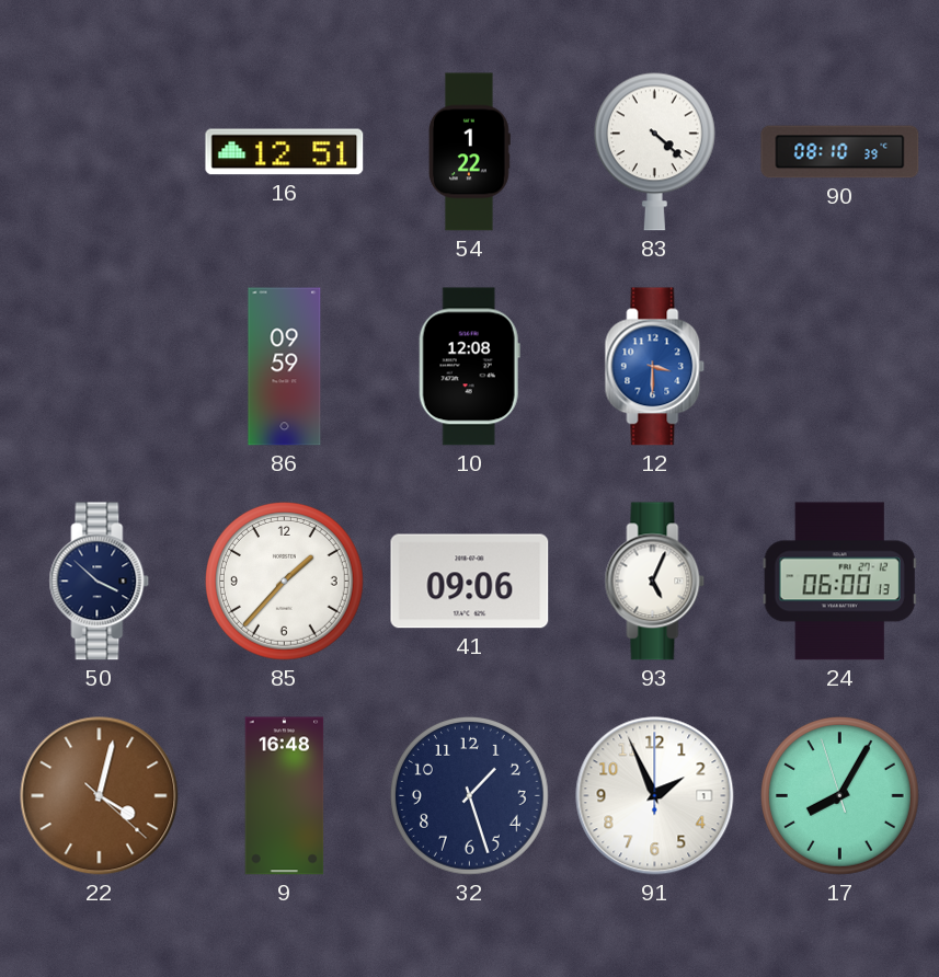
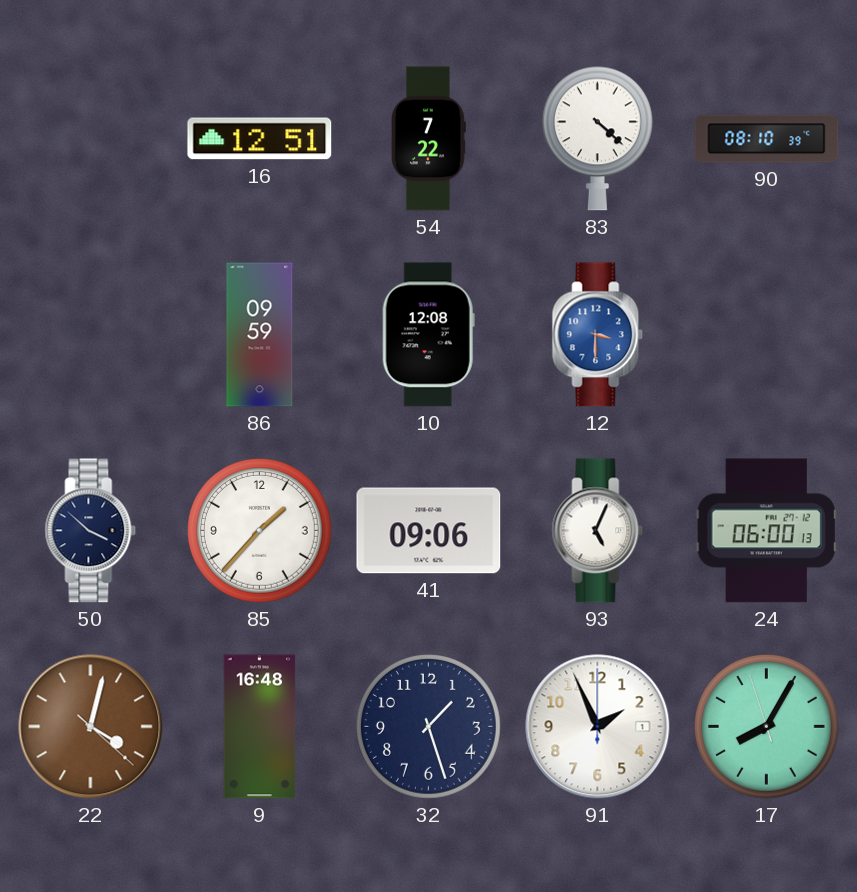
54: 1:22 -> 7:22
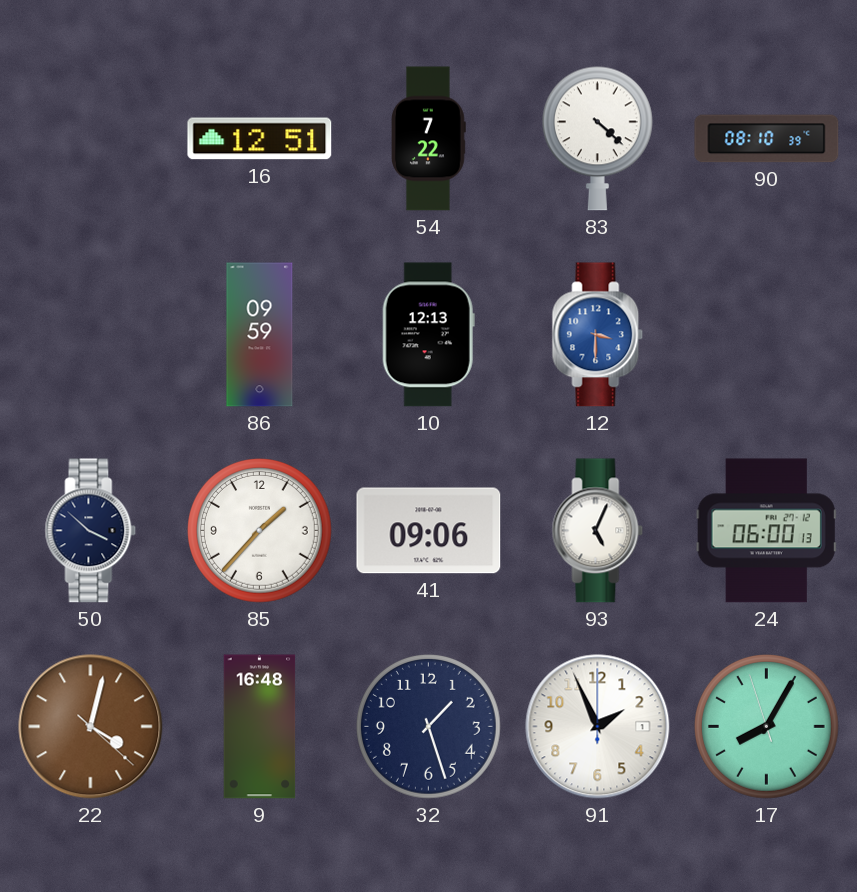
10: 12:08 -> 12:13
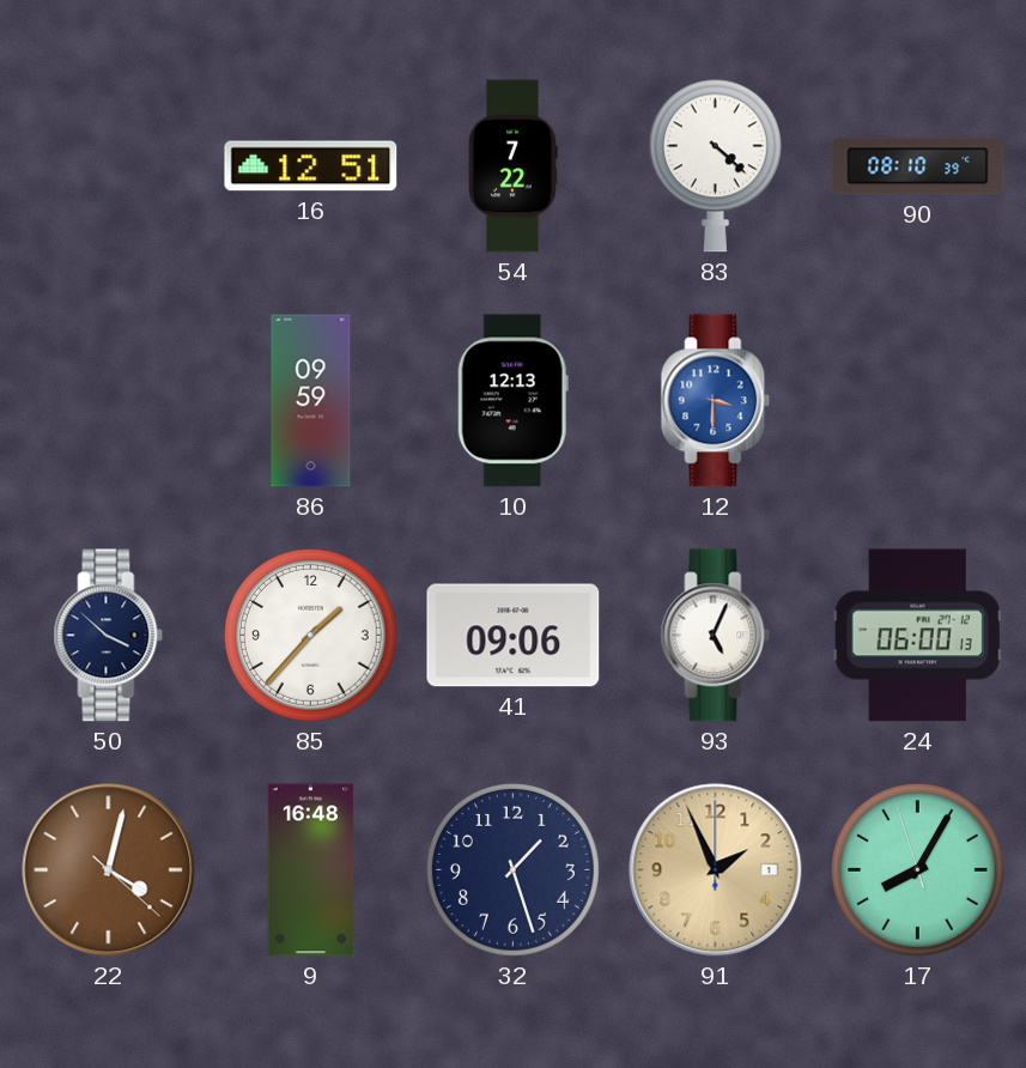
91 dial: white -> champagne
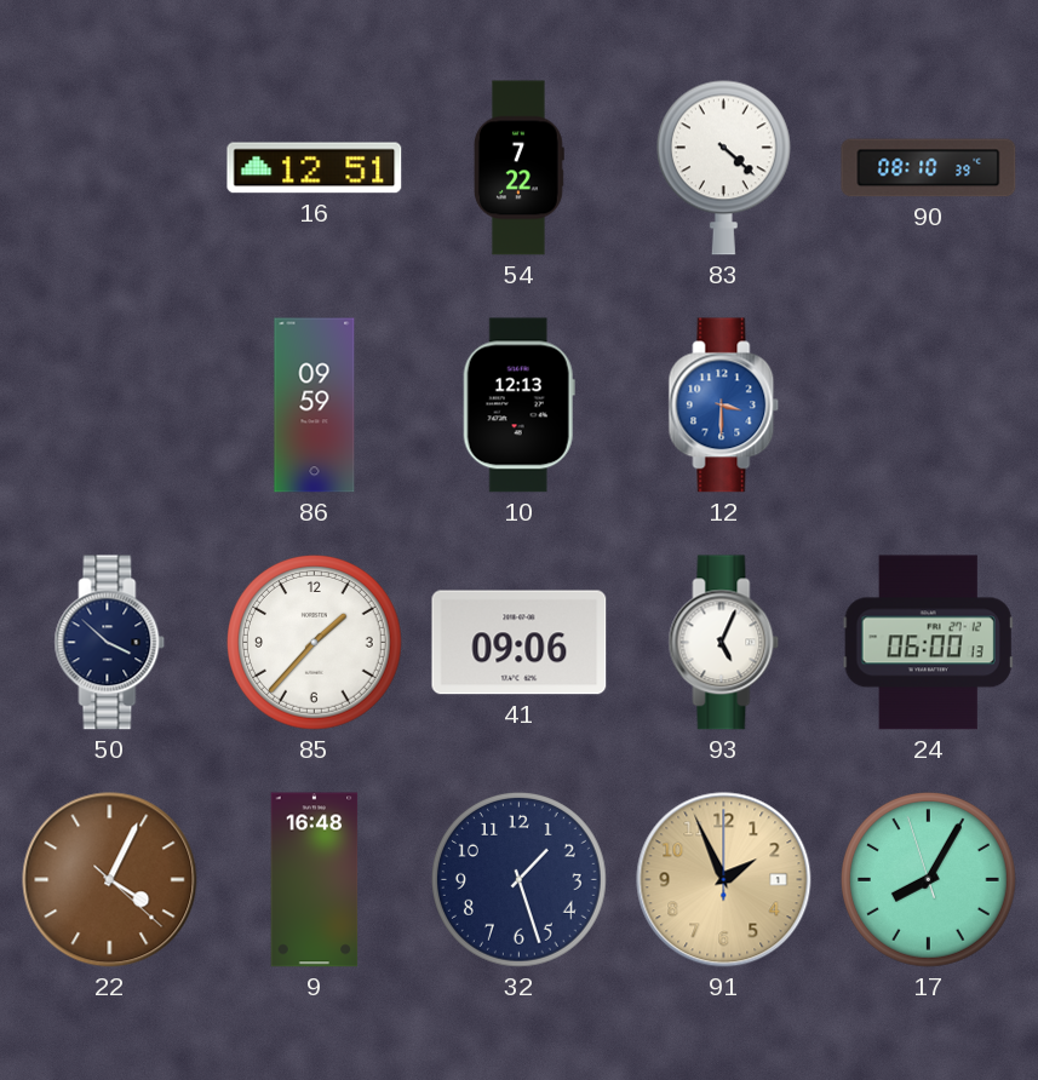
22: 4:02 -> 4:04
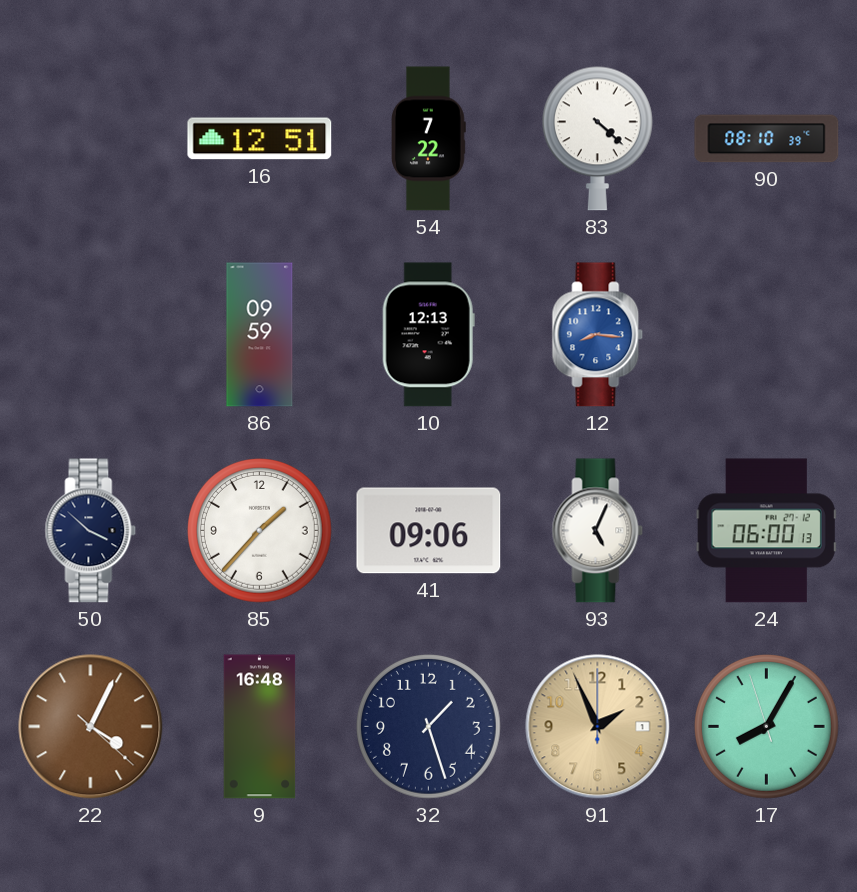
12: 3:30 -> 8:16
